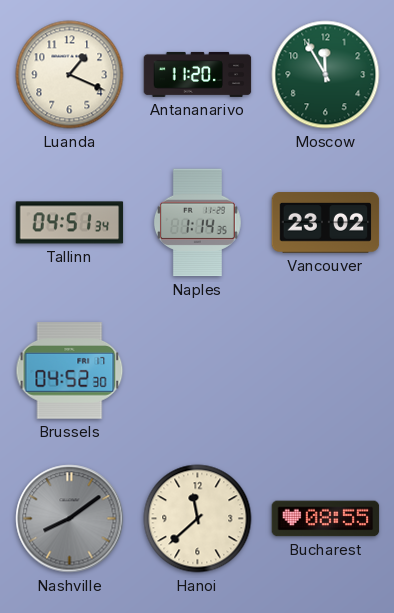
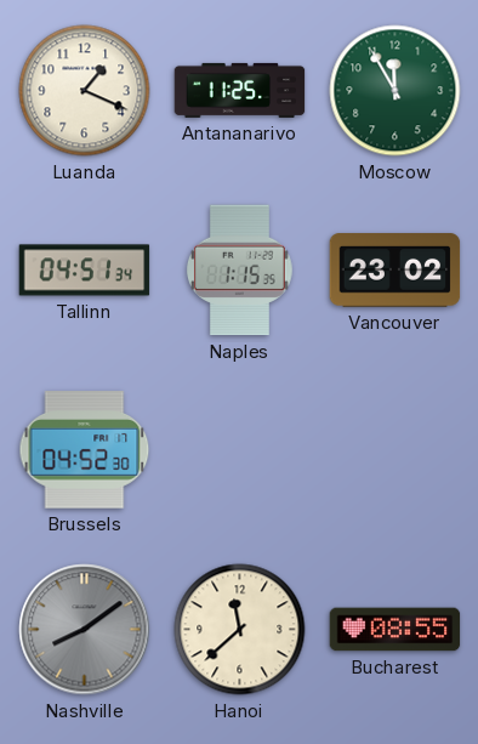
Antananarivo: 11:20 -> 11:25
Naples: 1:14 -> 1:15
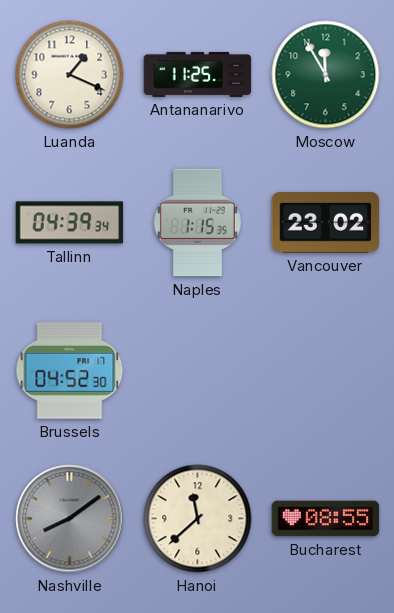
Tallinn: 04:51 -> 04:39
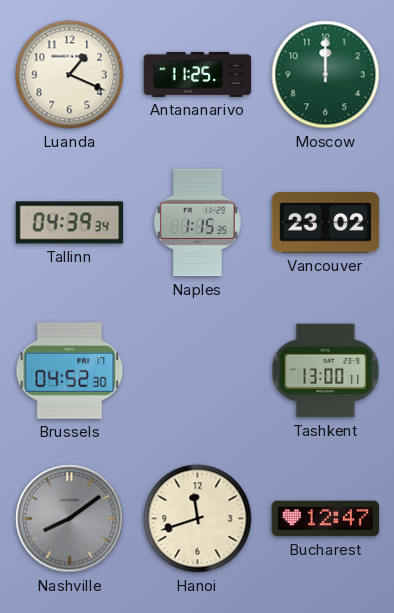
Moscow: 11:55 -> 12:00
Tashkent: none -> 13:00
Hanoi: 11:38 -> 11:42
Bucharest: 08:55 -> 12:47
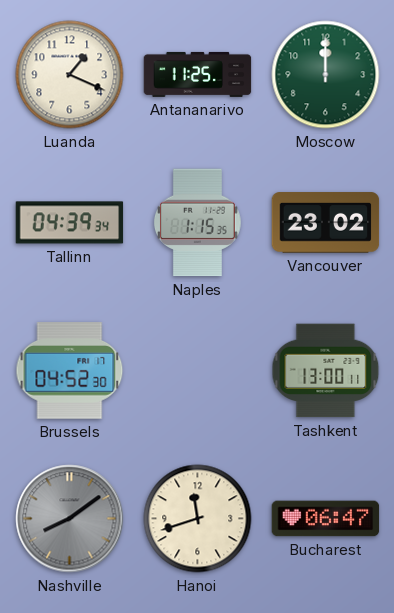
Bucharest: 12:47 -> 06:47
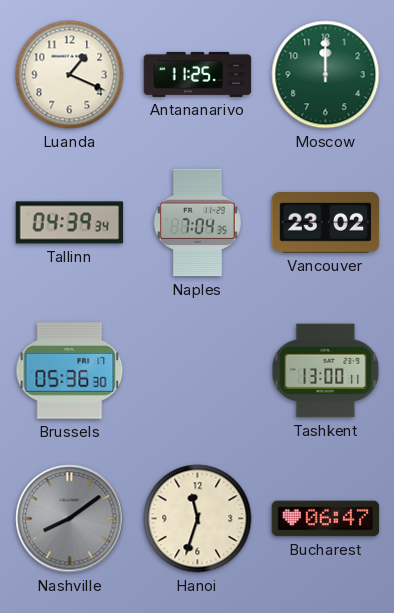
Naples: 1:15 -> 7:04
Brussels: 04:52 -> 05:36
Hanoi: 11:42 -> 11:33
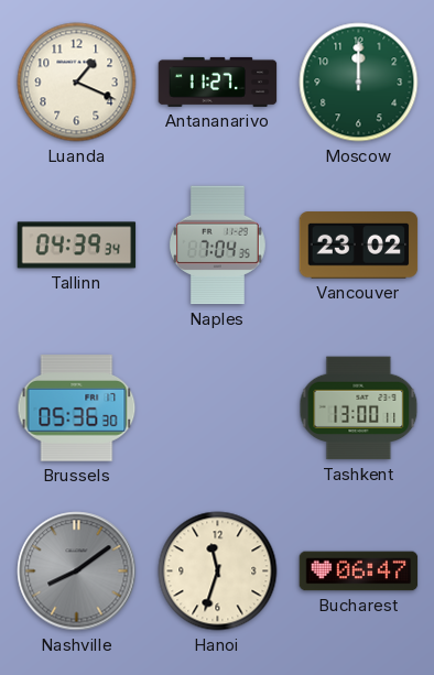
Antananarivo: 11:25 -> 11:27
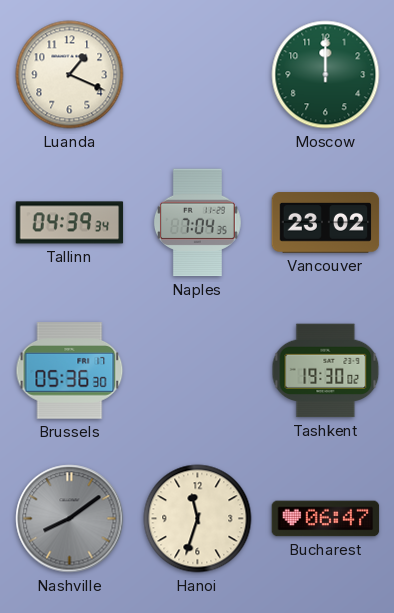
Antananarivo: 11:27 -> none
Tashkent: 13:00 -> 19:30
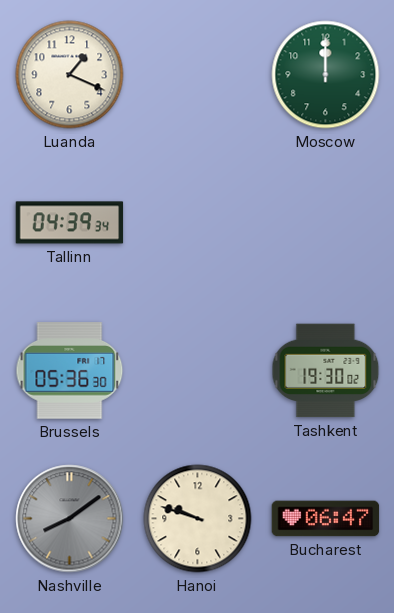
Naples: 7:04 -> none
Vancouver: 23:02 -> none
Hanoi: 11:33 -> 9:48
